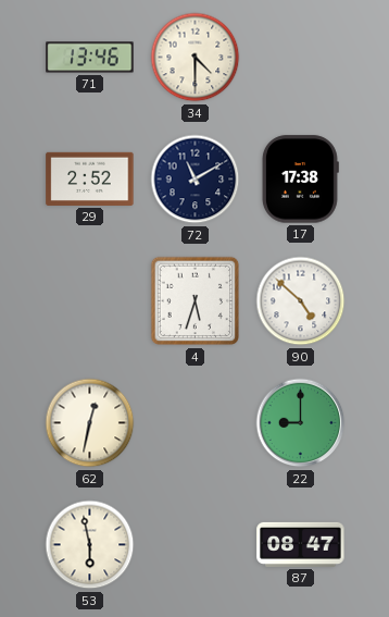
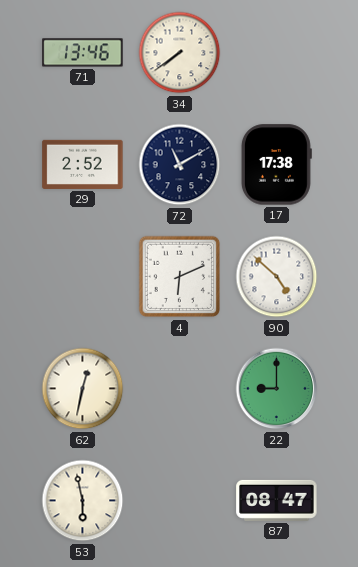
34: 4:30 -> 7:39
4: 5:33 -> 6:11
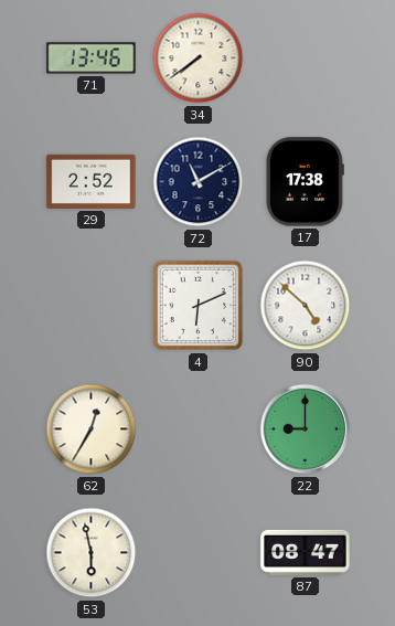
62: 12:32 -> 12:35
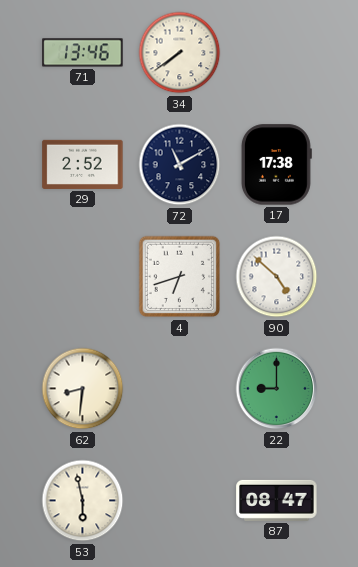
4: 6:11 -> 6:42
62: 12:35 -> 8:31
